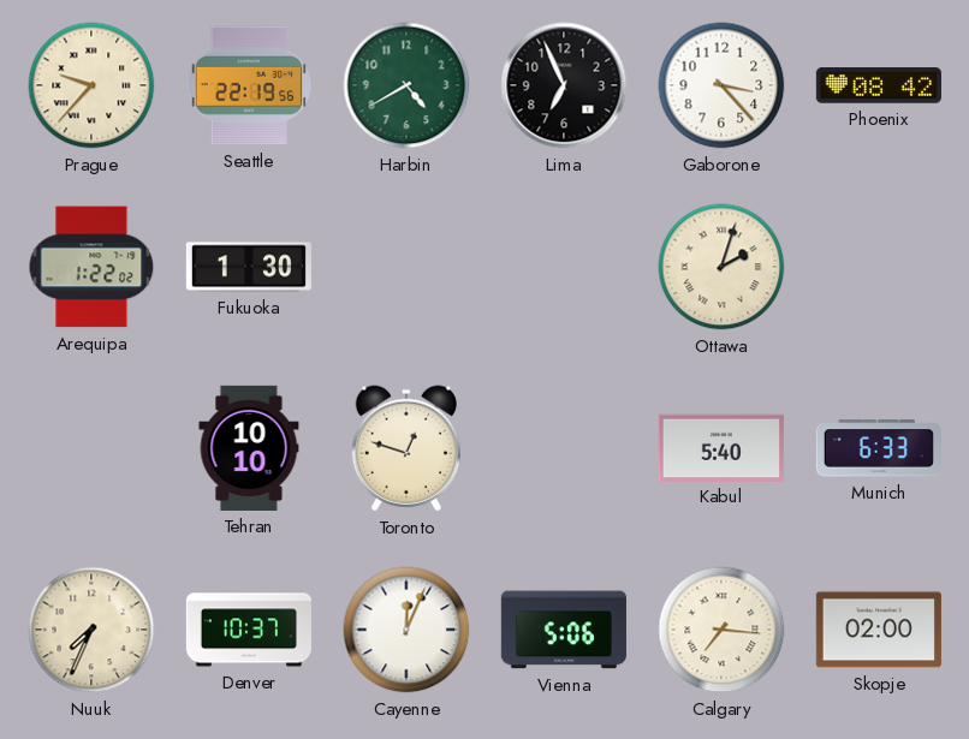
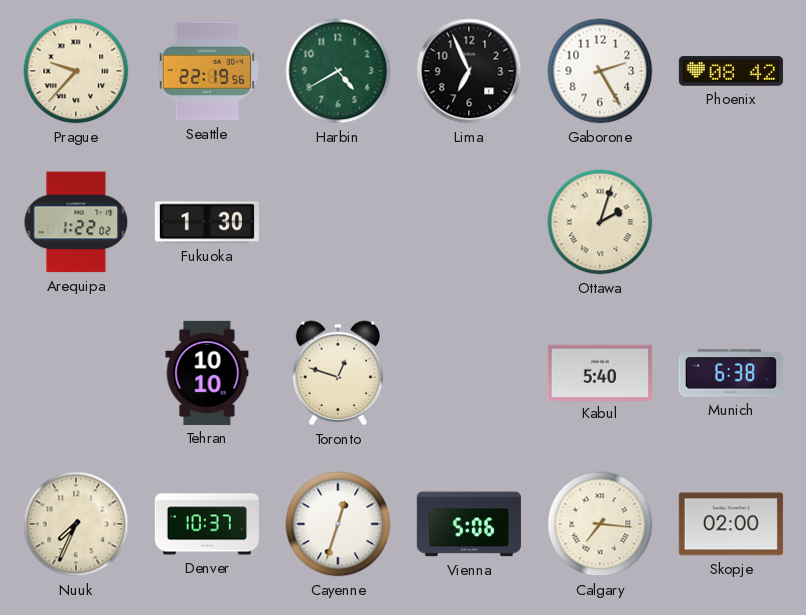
Gaborone: 3:23 -> 2:25
Munich: 6:33 -> 6:38
Cayenne: 12:04 -> 12:33
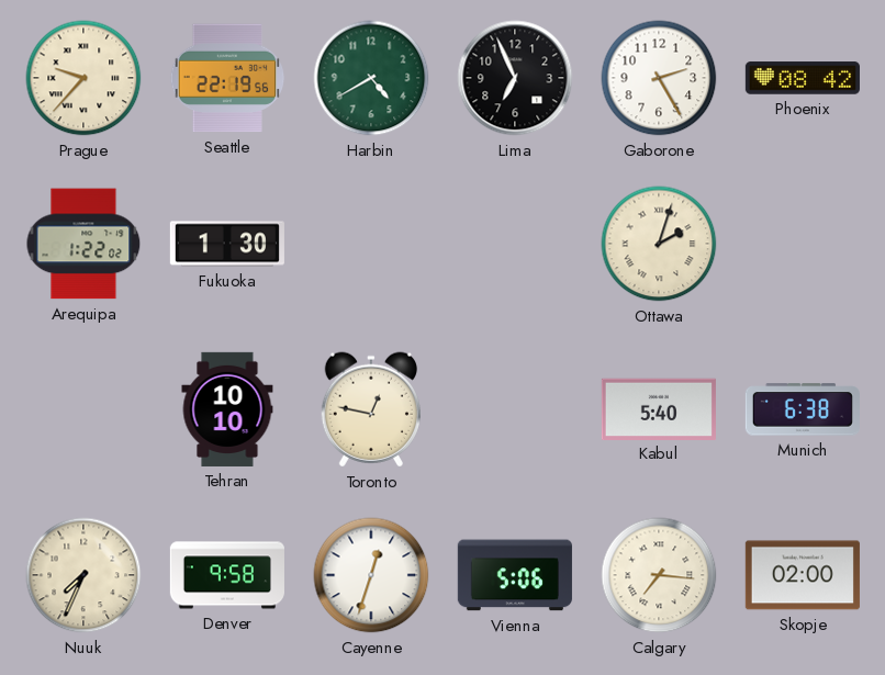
Toronto: 12:48 -> 12:47
Denver: 10:37 -> 9:58
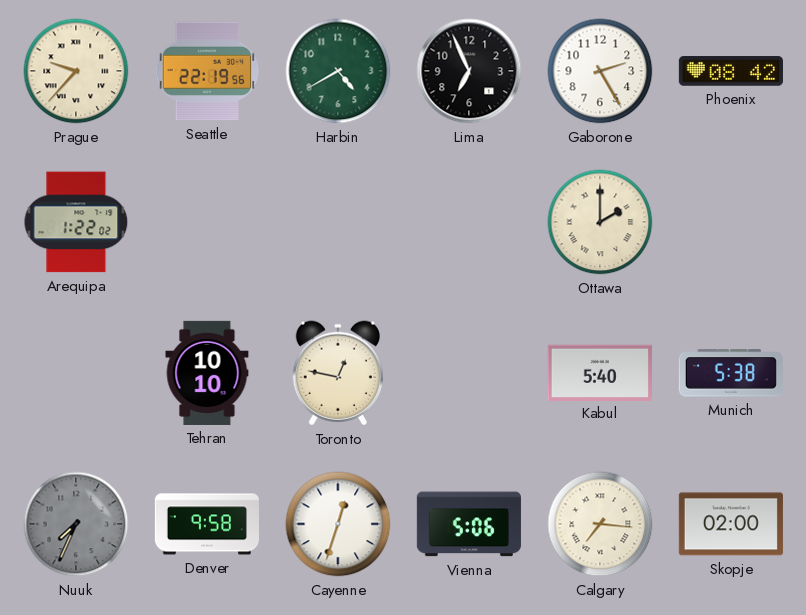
Fukuoka: 1:30 -> none
Ottawa: 2:03 -> 2:00
Munich: 6:38 -> 5:38
Nuuk dial: cream -> grey
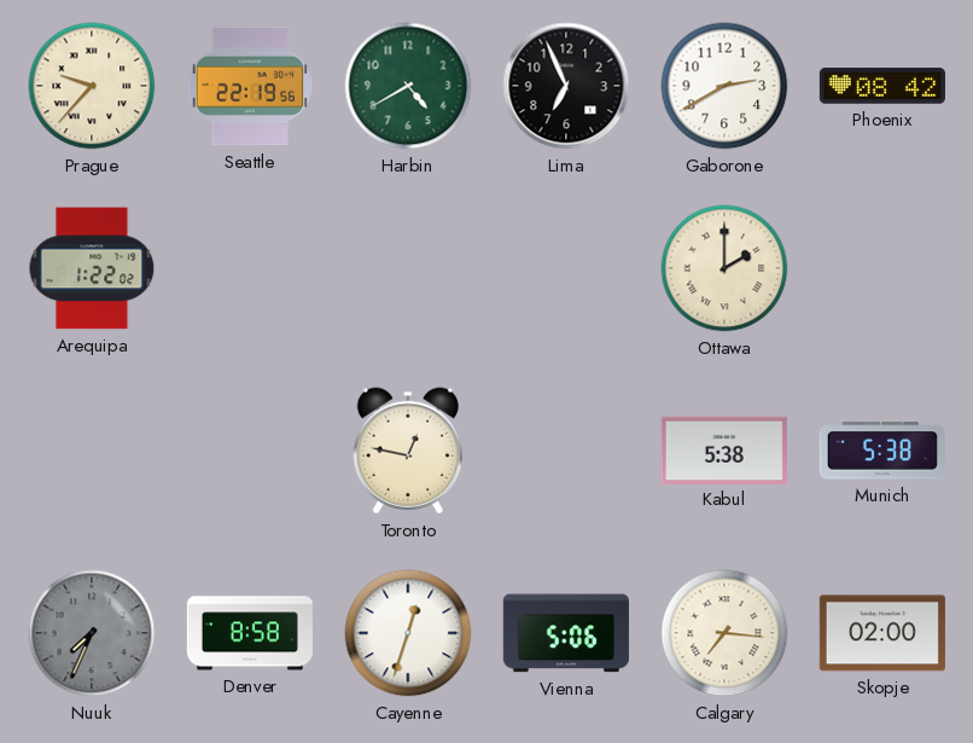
Gaborone: 2:25 -> 2:40
Tehran: 10:10 -> none
Kabul: 5:40 -> 5:38
Denver: 9:58 -> 8:58
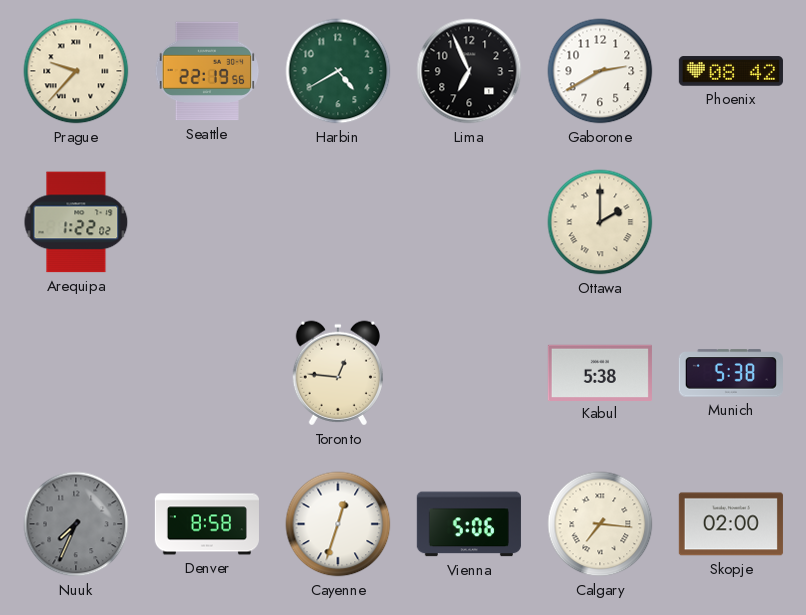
Toronto: 12:47 -> 12:46
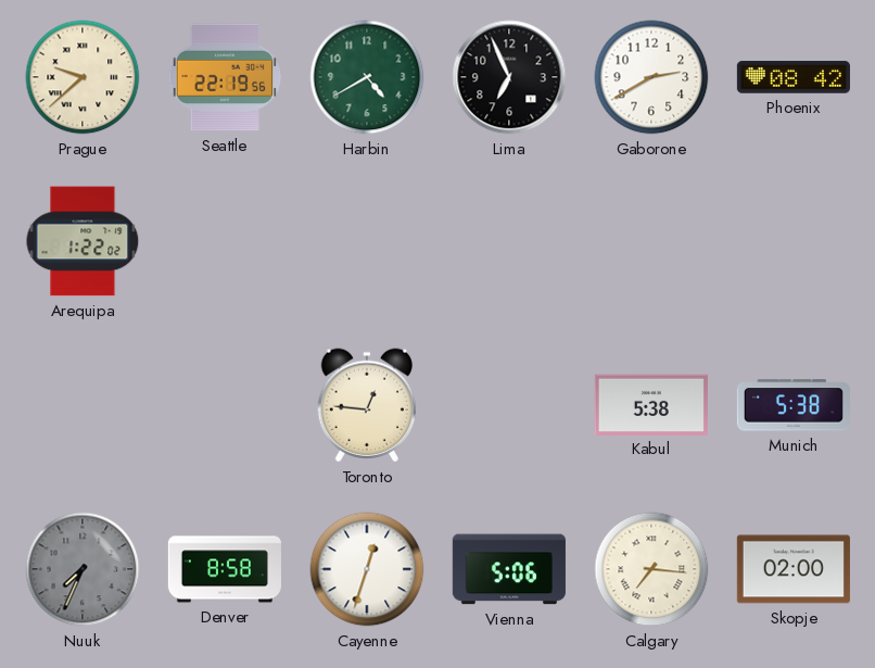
Prague: 9:37 -> 9:38
Ottawa: 2:00 -> none
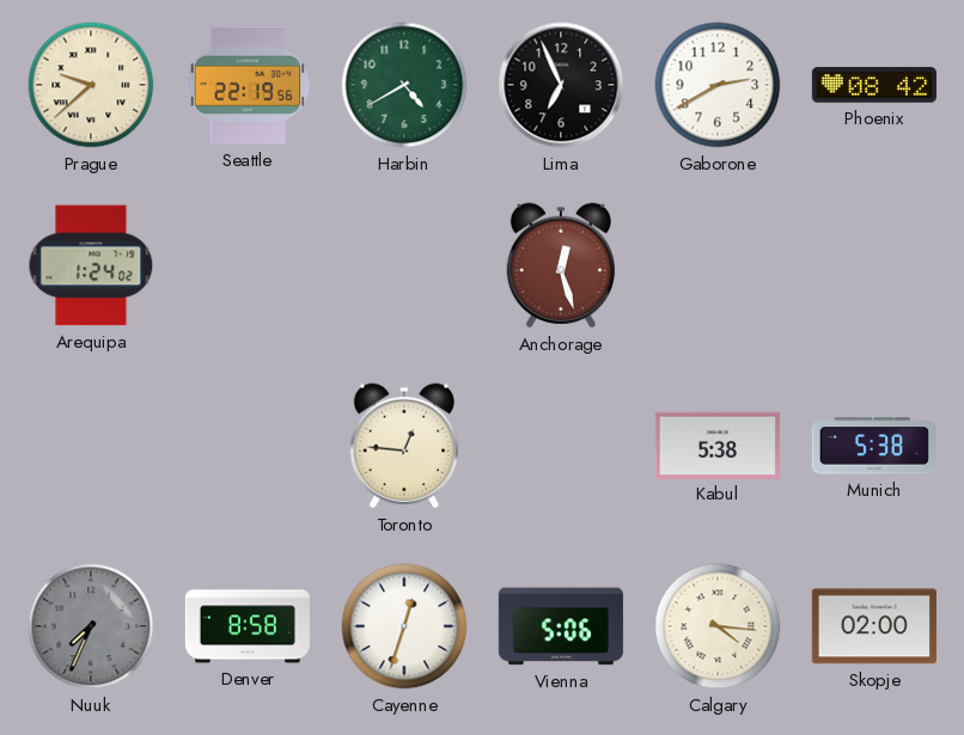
Arequipa: 1:22 -> 1:24
Anchorage: none -> 12:27
Calgary: 7:16 -> 4:16
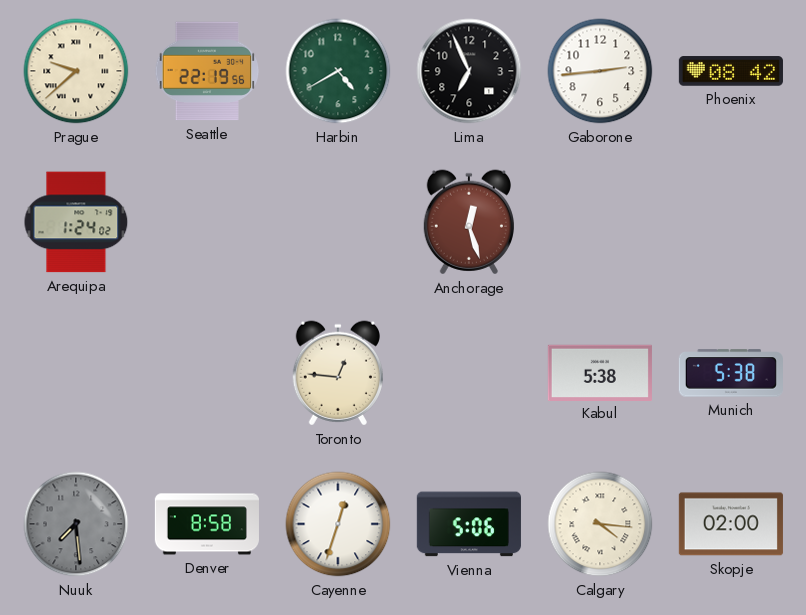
Gaborone: 2:40 -> 2:44
Nuuk: 7:34 -> 7:29
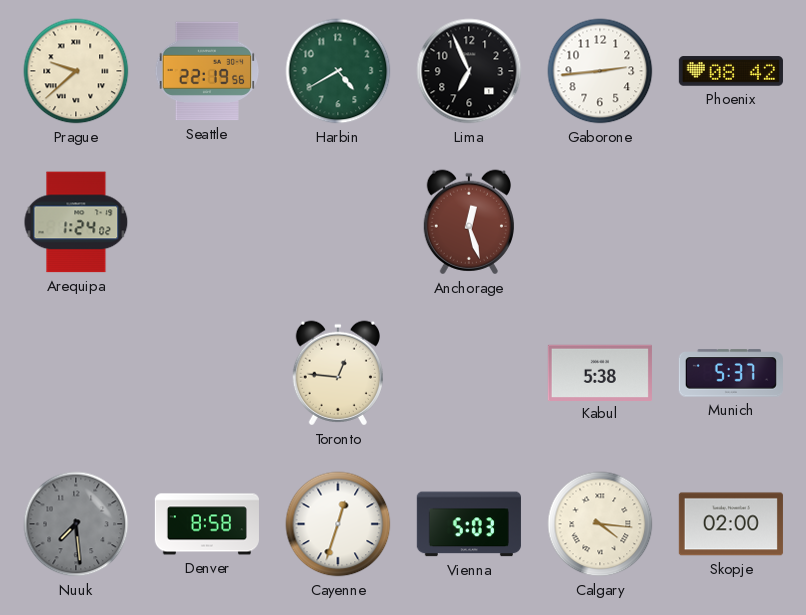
Munich: 5:38 -> 5:37
Vienna: 5:06 -> 5:03
